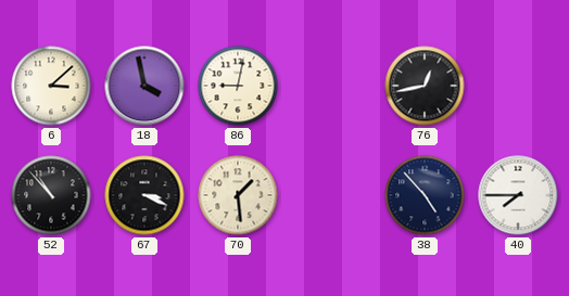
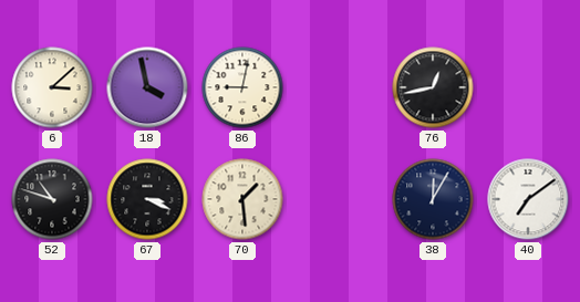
52: 10:53 -> 10:48
38: 4:53 -> 12:05
40: 7:45 -> 7:09
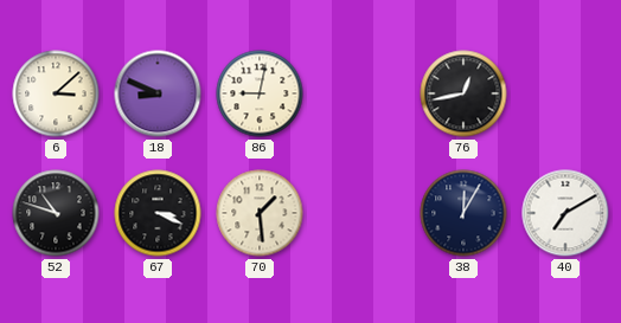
18: 3:58 -> 8:49
40: 7:09 -> 7:10
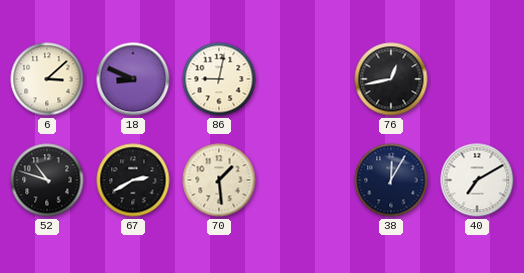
67: 3:19 -> 2:40
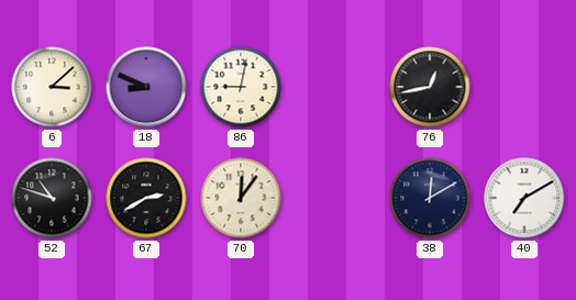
70: 1:29 -> 12:06
38: 12:05 -> 12:10
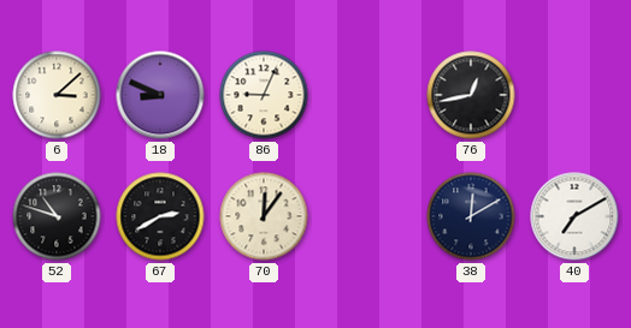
86: 9:02 -> 9:04
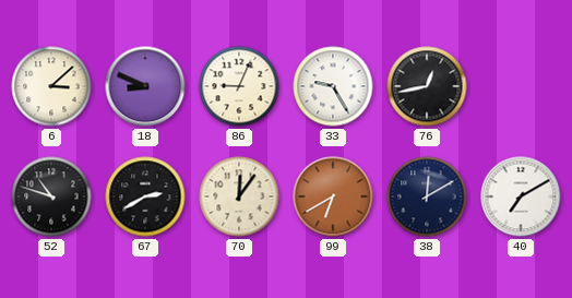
33: none -> 9:25
99: none -> 6:40
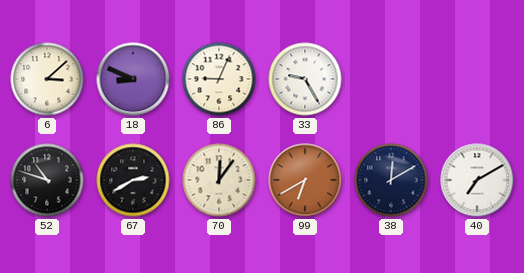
76: 12:43 -> none
